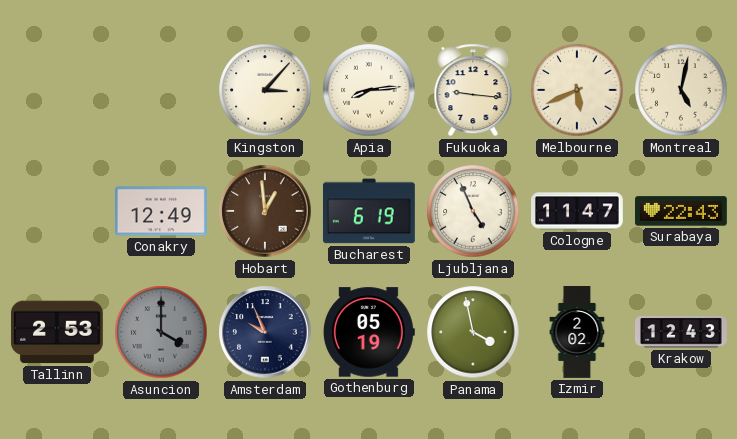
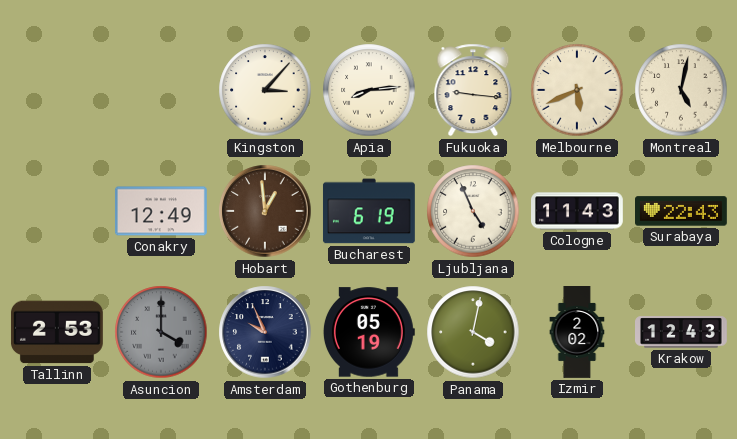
Cologne: 11:47 -> 11:43
Panama: 3:58 -> 4:02
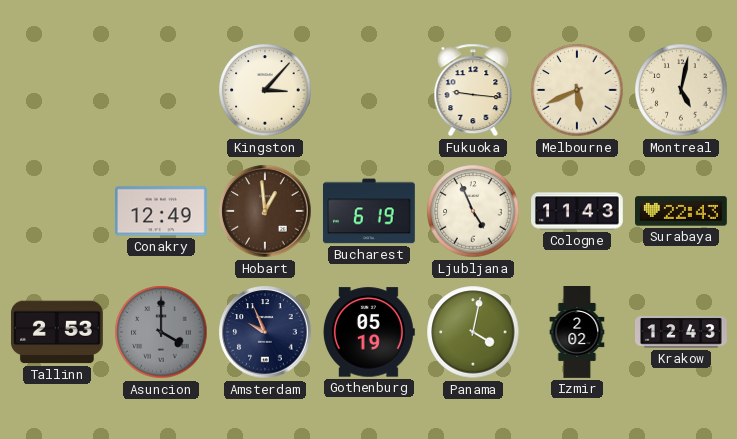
Apia: 8:14 -> none
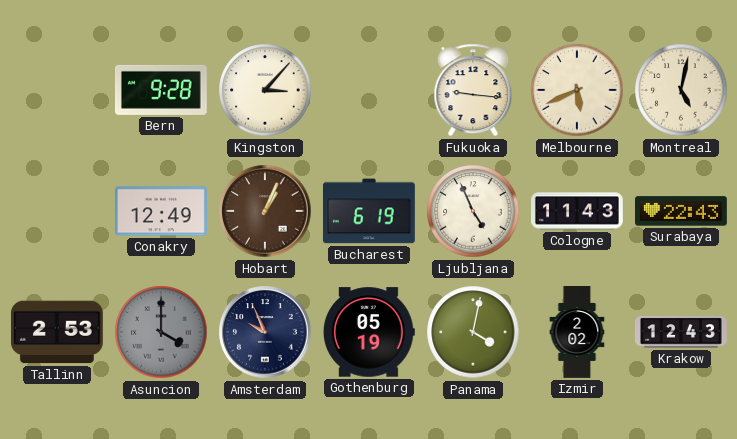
Bern: none -> 9:28
Hobart: 12:59 -> 1:04
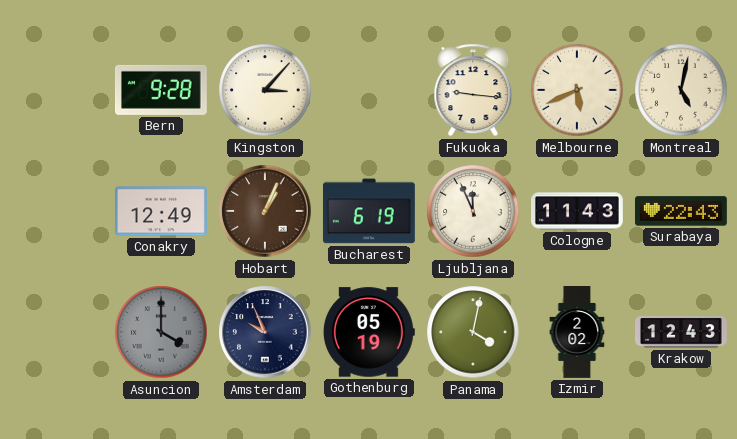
Ljubljana: 4:56 -> 11:56
Tallinn: 2:53 -> none
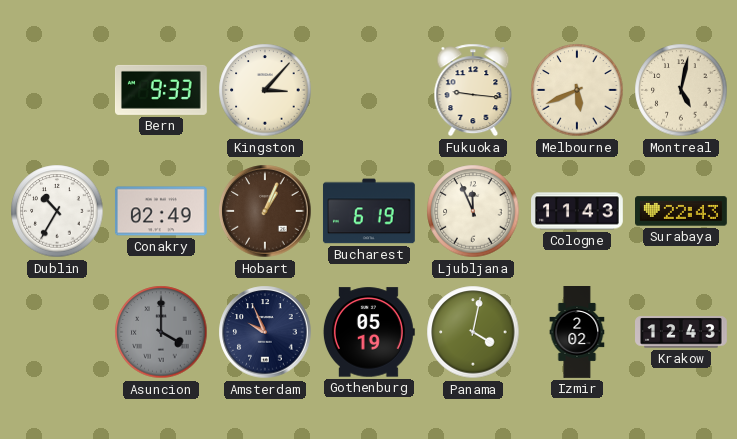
Bern: 9:28 -> 9:33
Dublin: none -> 10:35
Conakry: 12:49 -> 02:49
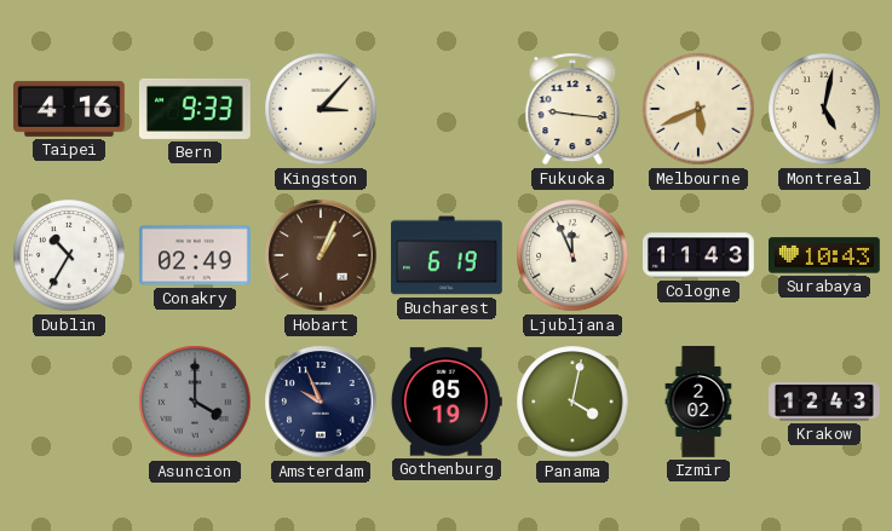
Taipei: none -> 4:16
Surabaya: 22:43 -> 10:43
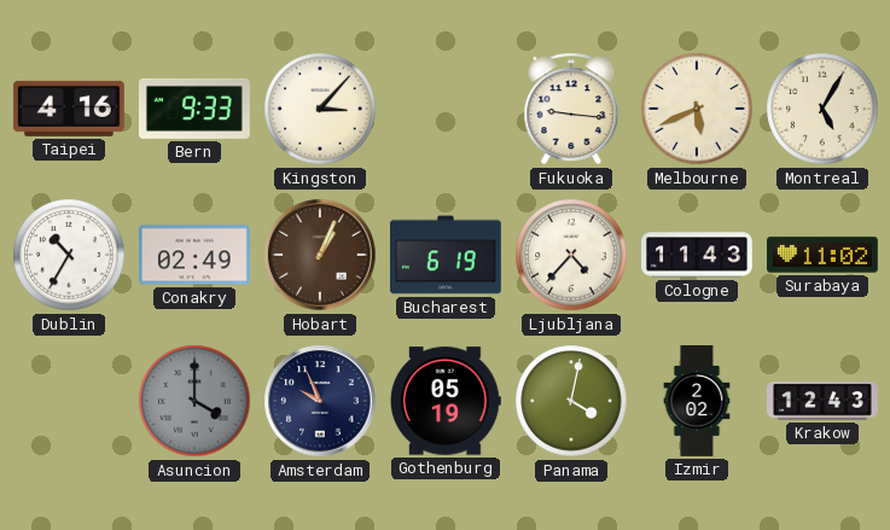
Montreal: 5:02 -> 5:05
Ljubljana: 11:56 -> 4:37
Surabaya: 10:43 -> 11:02
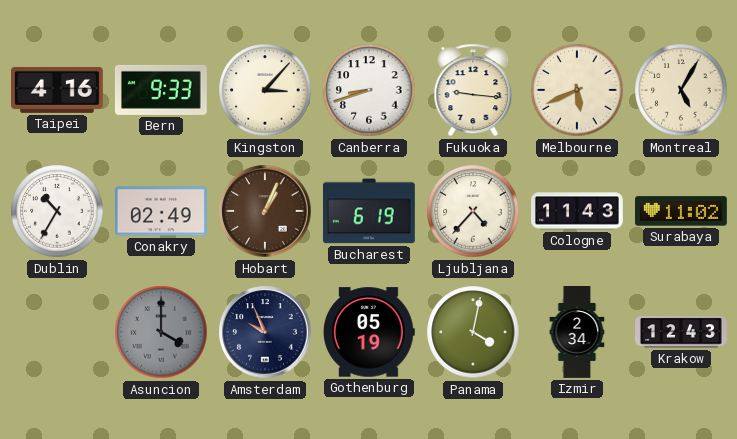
Canberra: none -> 8:42
Izmir: 2:02 -> 2:34
